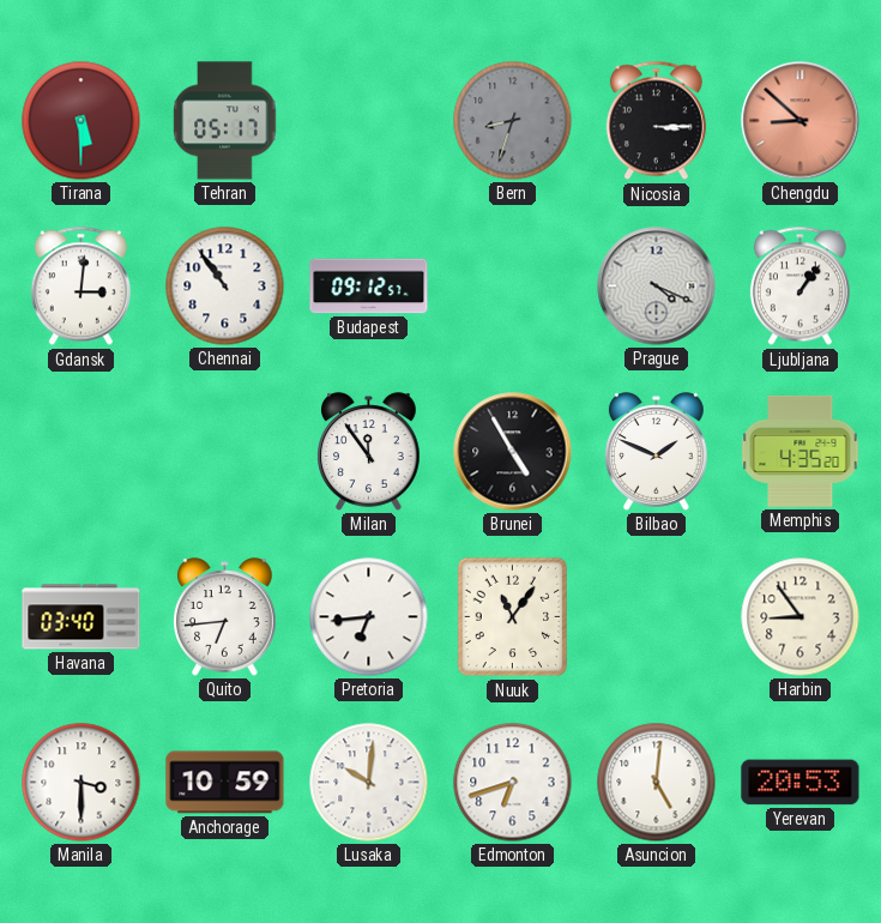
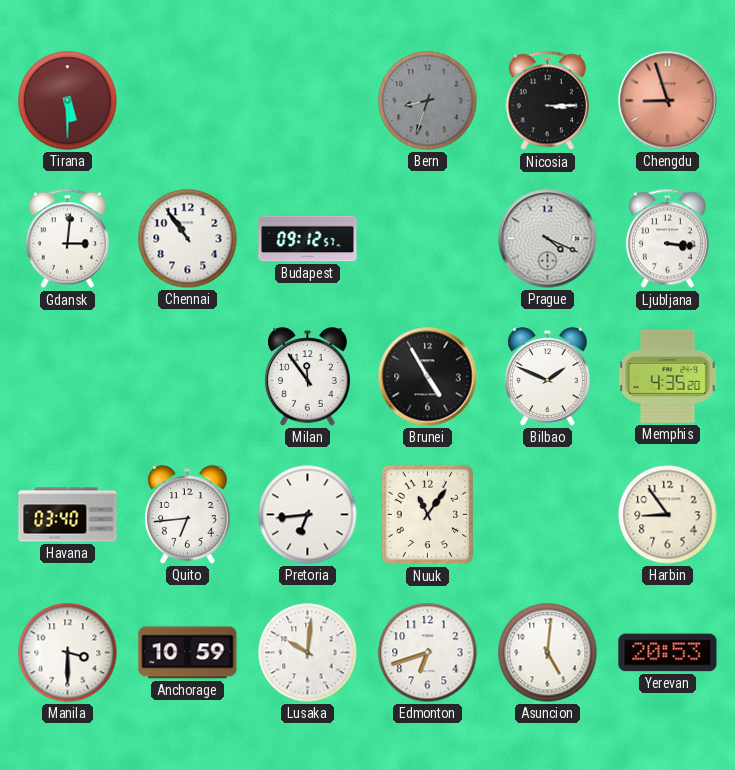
Tehran: 05:17 -> none
Chengdu: 8:52 -> 8:57
Ljubljana: 1:06 -> 3:16
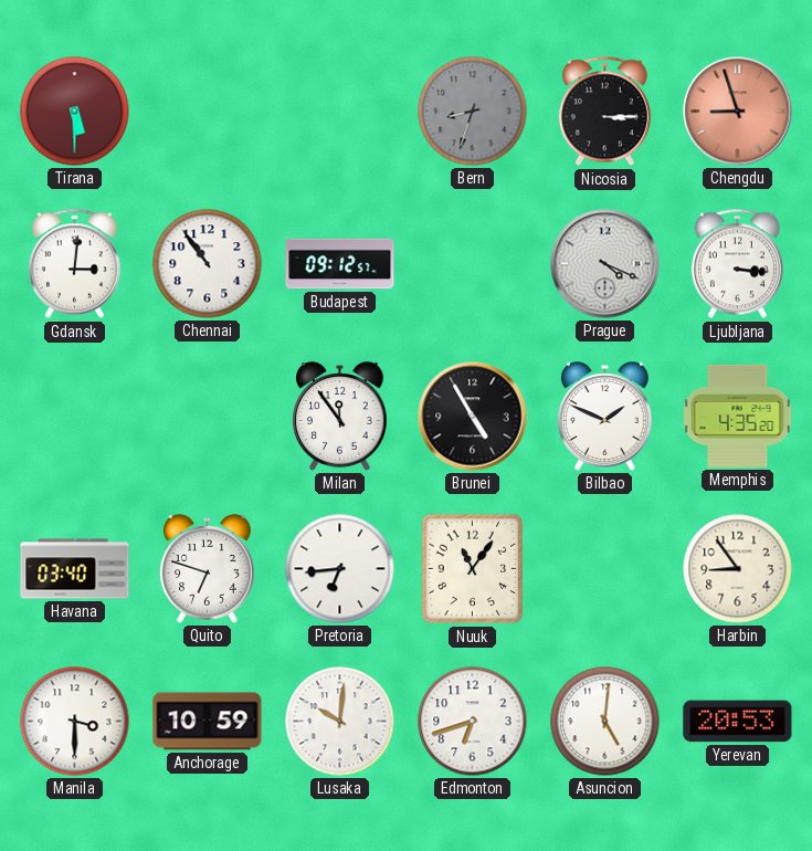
Quito: 6:44 -> 6:48
